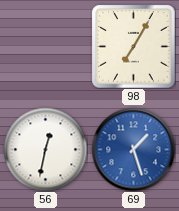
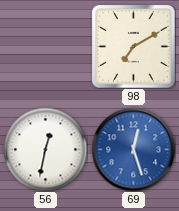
98: 7:05 -> 7:10
69: 1:27 -> 12:27
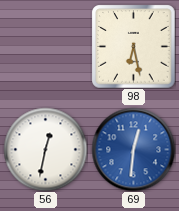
98: 7:10 -> 6:28
69: 12:27 -> 12:31
